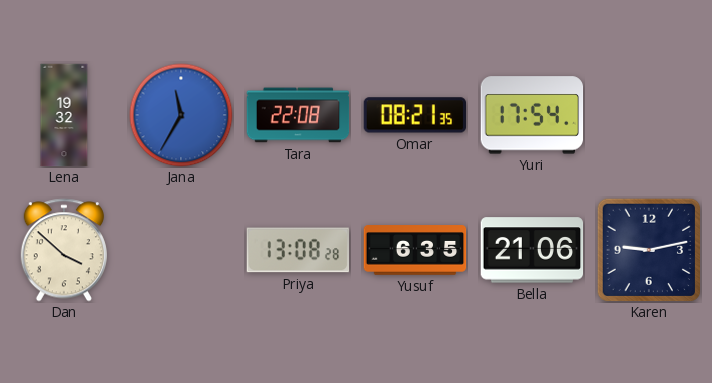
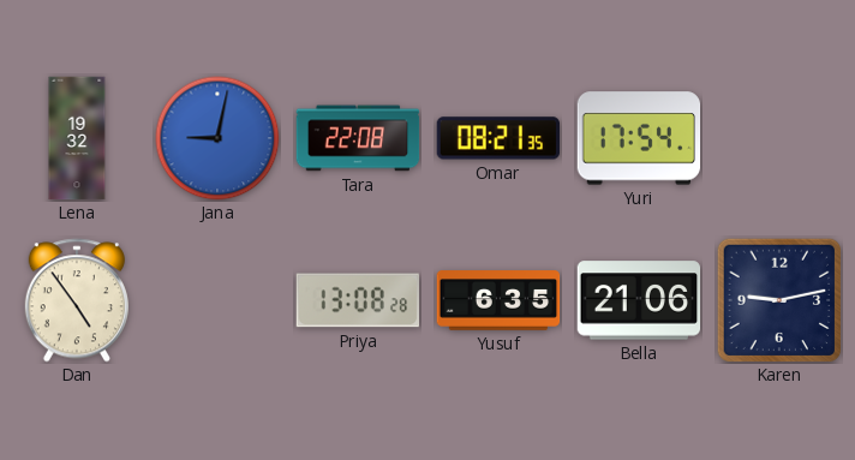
Jana: 11:35 -> 9:02
Dan: 3:52 -> 4:54
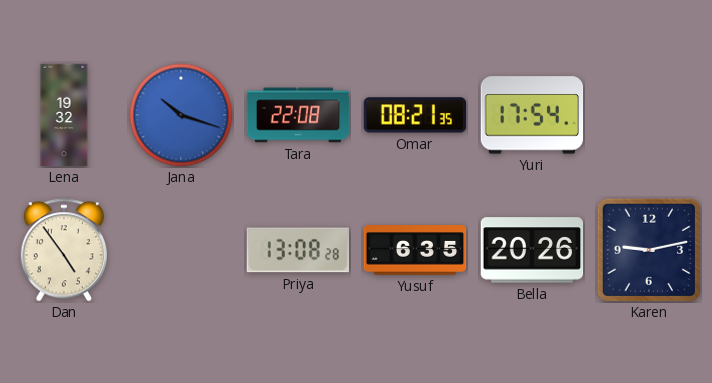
Jana: 9:02 -> 10:18
Bella: 21:06 -> 20:26
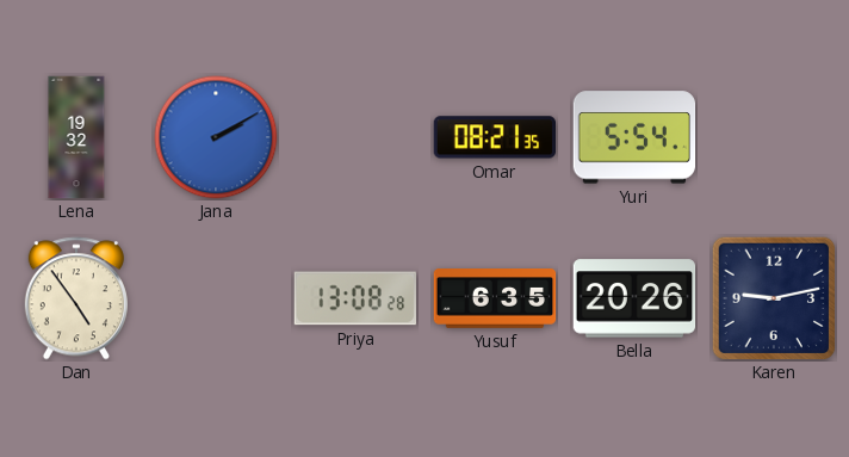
Jana: 10:18 -> 2:10
Tara: 22:08 -> none
Yuri: 17:54 -> 5:54
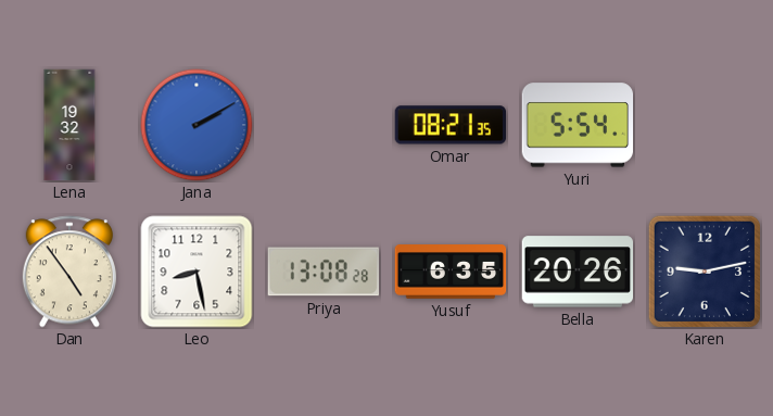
Leo: none -> 8:28
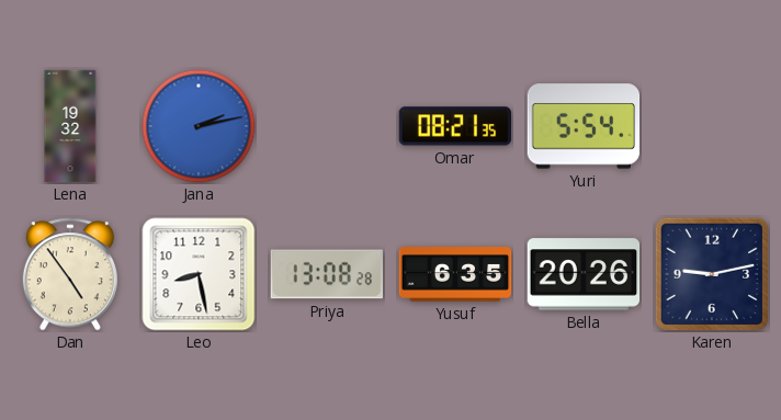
Jana: 2:10 -> 2:13
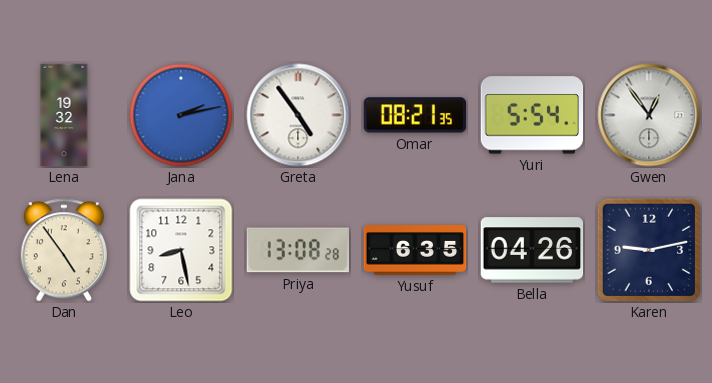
Greta: none -> 4:54
Gwen: none -> 12:54
Bella: 20:26 -> 04:26
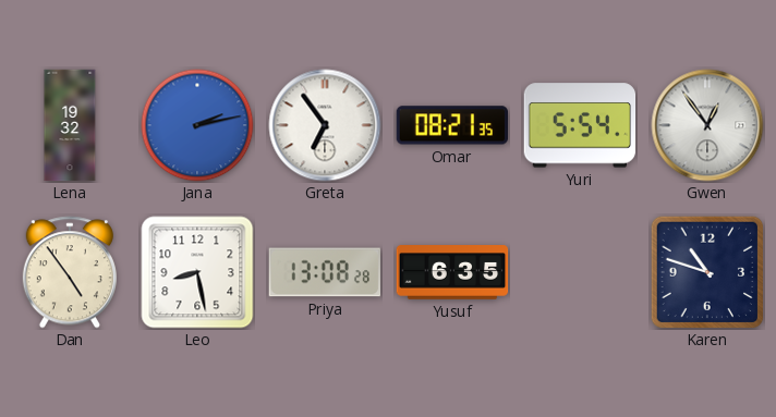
Greta: 4:54 -> 6:54
Bella: 04:26 -> none
Karen: 9:13 -> 10:48
